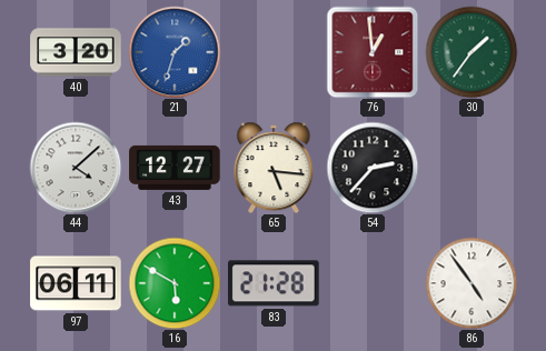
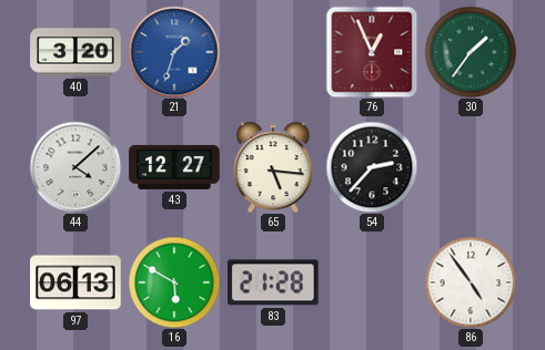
76: 12:59 -> 12:56
97: 06:11 -> 06:13
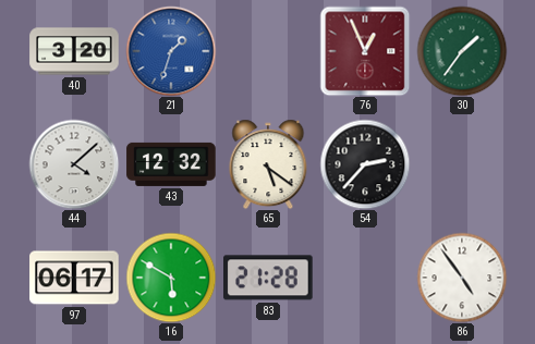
43: 12:27 -> 12:32
65: 5:16 -> 5:21
97: 06:13 -> 06:17
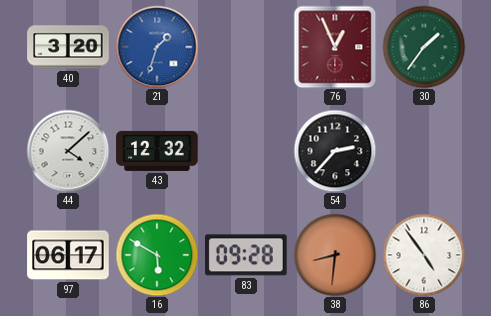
65: 5:21 -> none
83: 21:28 -> 09:28
38: none -> 8:31
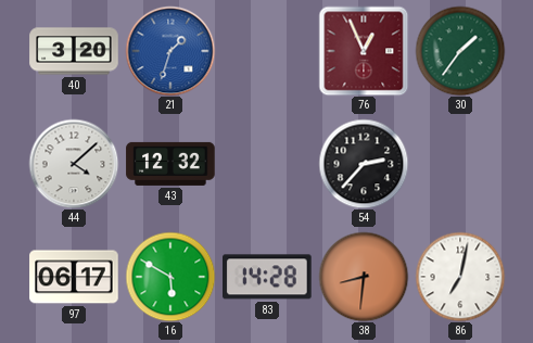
83: 09:28 -> 14:28
86: 4:54 -> 7:02
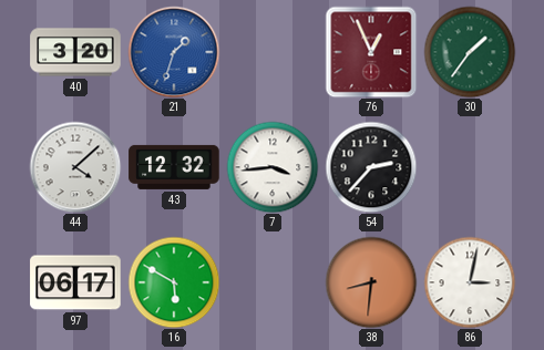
7: none -> 3:44
83: 14:28 -> none
86: 7:02 -> 3:02
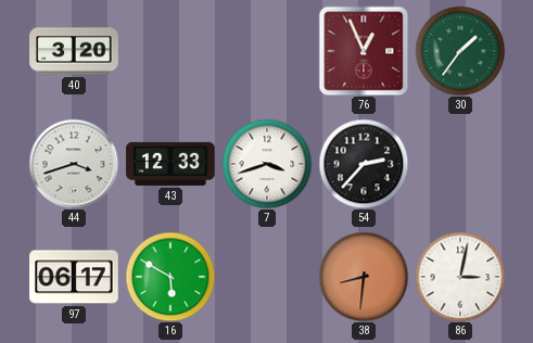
21: 1:33 -> none
44: 4:08 -> 3:42
43: 12:32 -> 12:33
7: 3:44 -> 3:42
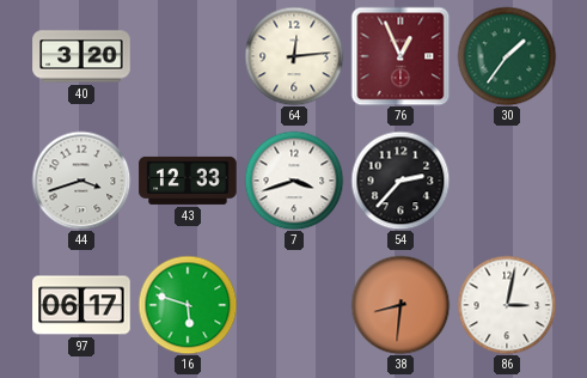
64: none -> 12:14
16: 5:50 -> 5:48
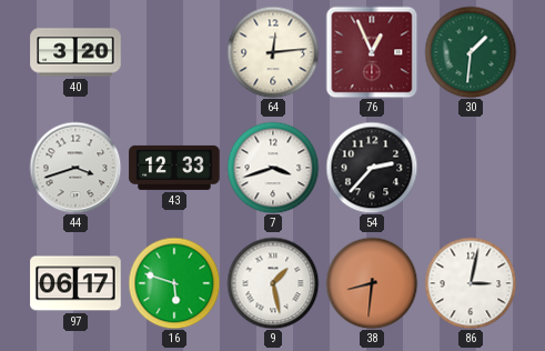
30: 1:36 -> 1:31
9: none -> 1:28
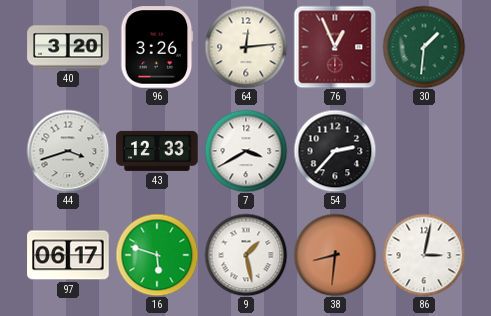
96: none -> 3:26
7: 3:42 -> 3:40
